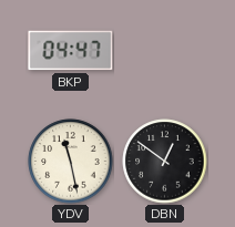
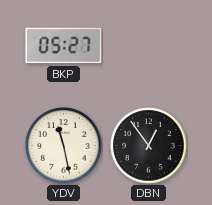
BKP: 04:47 -> 05:27
DBN: 12:51 -> 12:54
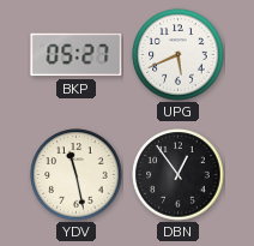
UPG: none -> 5:41
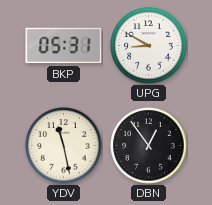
BKP: 05:27 -> 05:31
UPG: 5:41 -> 8:50
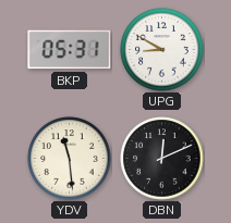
YDV: 11:28 -> 11:29
DBN: 12:54 -> 12:11
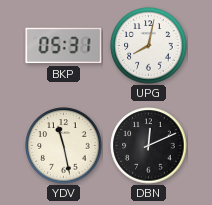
UPG: 8:50 -> 8:02
YDV: 11:29 -> 11:28
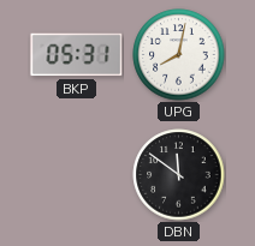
YDV: 11:28 -> none
DBN: 12:11 -> 11:51
